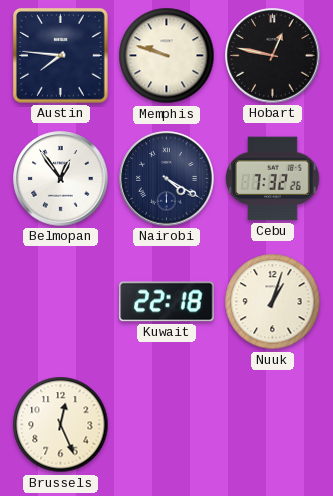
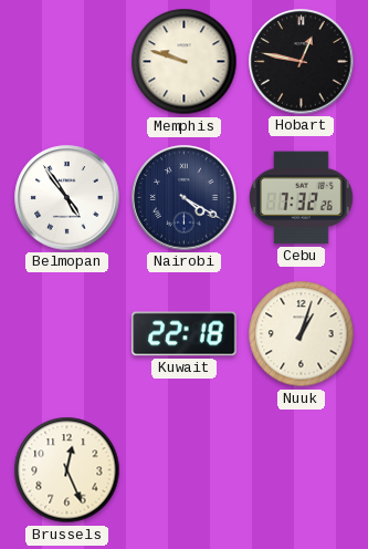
Austin: 7:46 -> none
Belmopan: 12:54 -> 4:54
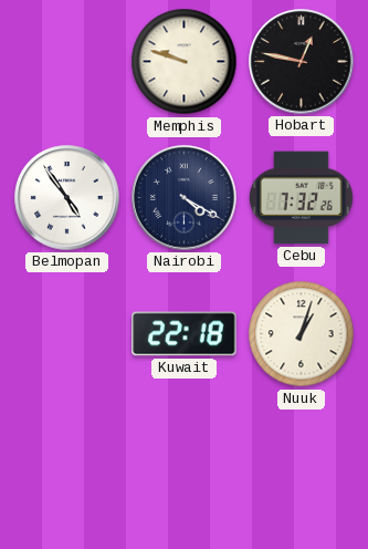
Brussels: 12:26 -> none
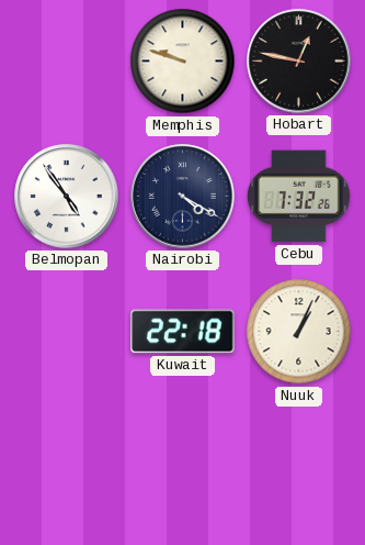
Nuuk: 1:03 -> 1:04
